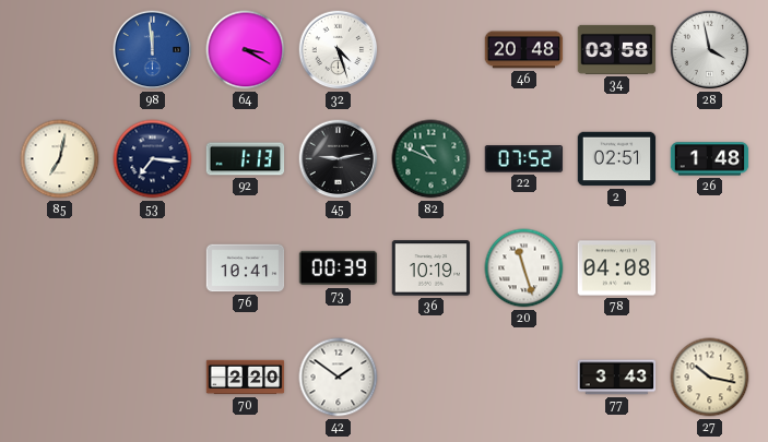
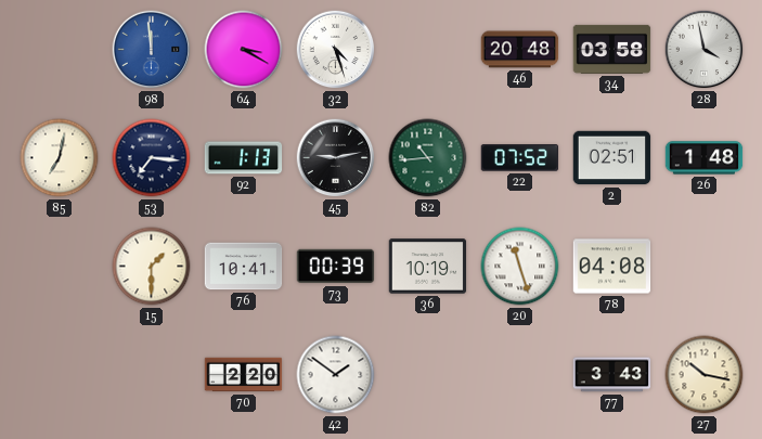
82: 10:49 -> 10:44
15: none -> 1:30
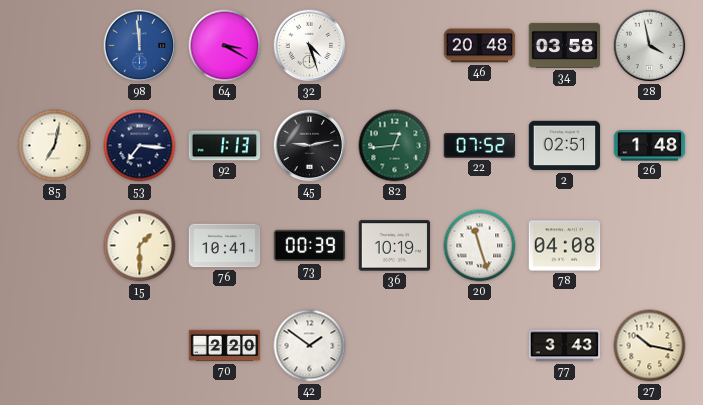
82: 10:44 -> 12:44
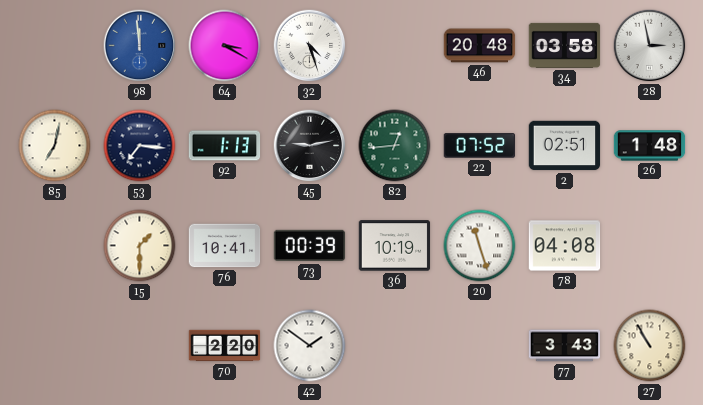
28: 3:58 -> 2:58
27: 10:17 -> 10:55
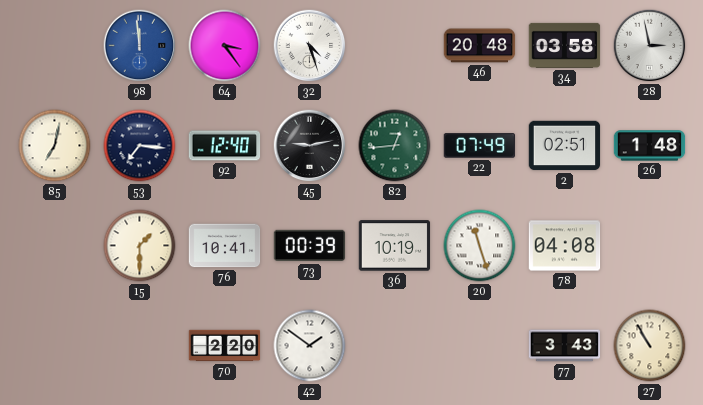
64: 3:20 -> 3:24
92: 1:13 -> 12:40
22: 07:52 -> 07:49
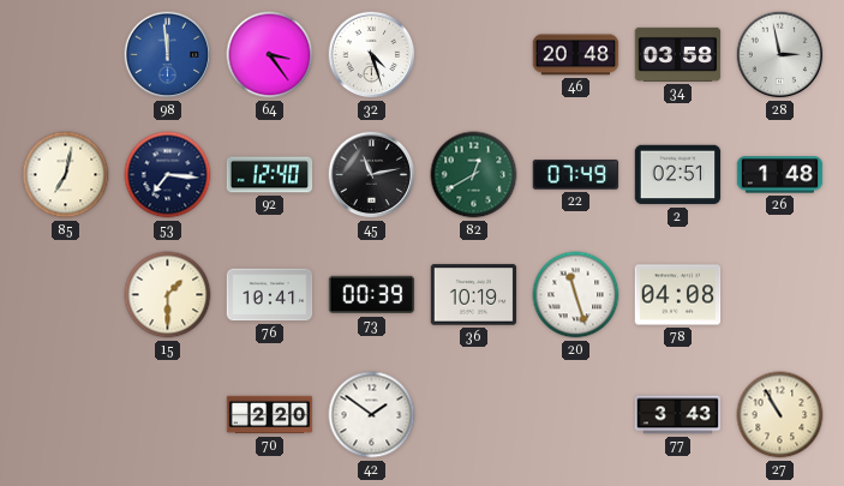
45: 9:13 -> 11:13
82: 12:44 -> 12:40
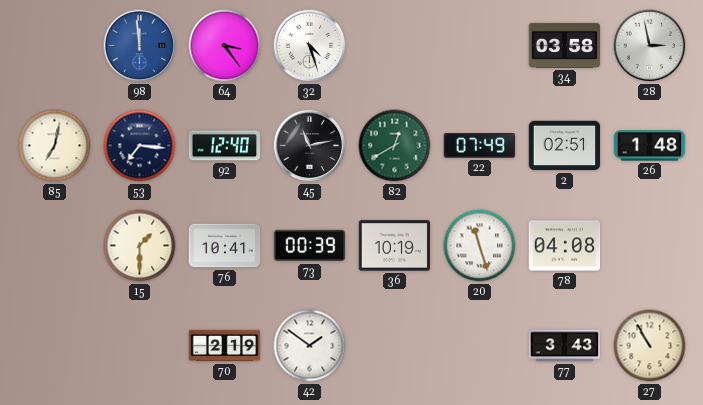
46: 20:48 -> none
70: 2:20 -> 2:19
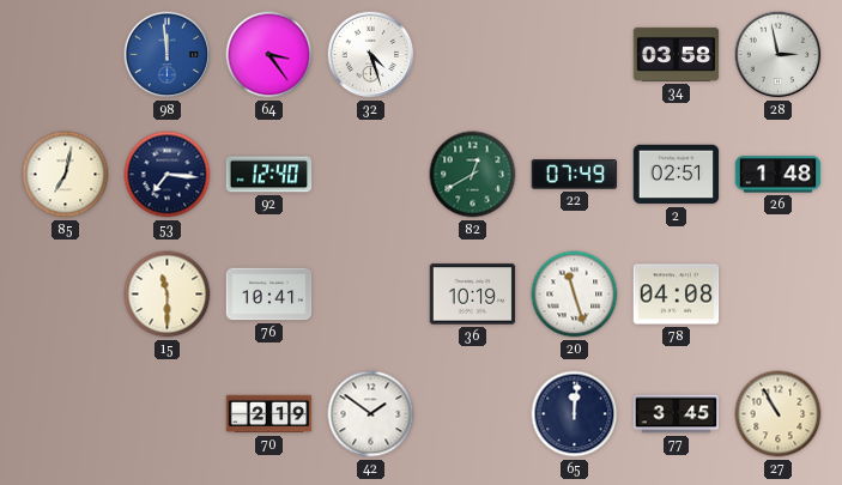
45: 11:13 -> none
15: 1:30 -> 11:30
73: 00:39 -> none
65: none -> 12:01
77: 3:43 -> 3:45
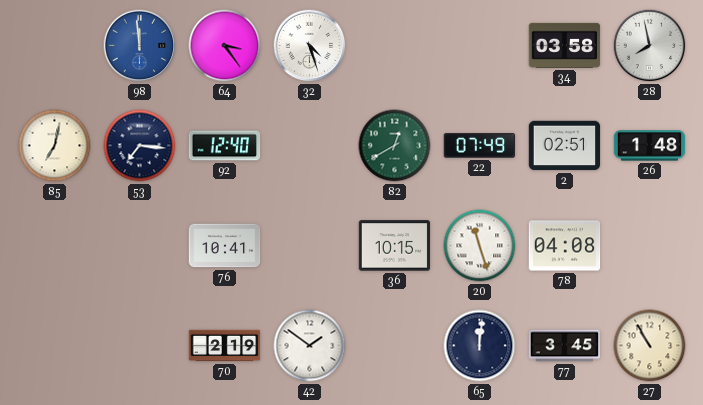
28: 2:58 -> 7:58
15: 11:30 -> none
36: 10:19 -> 10:15
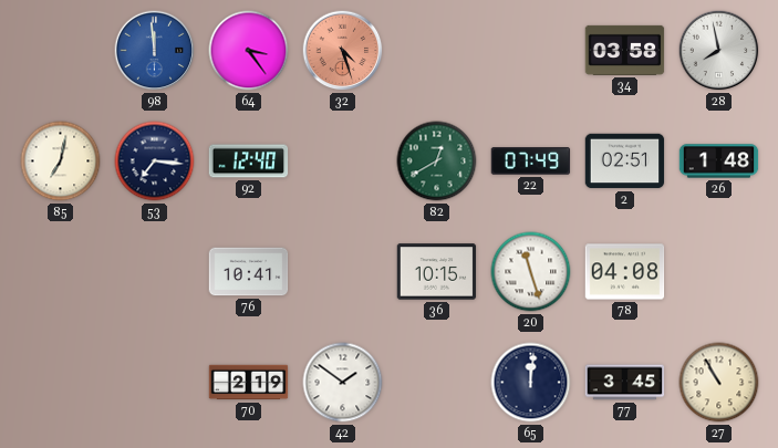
32 dial: white -> salmon
